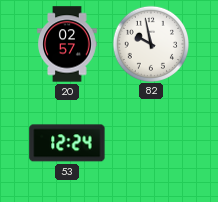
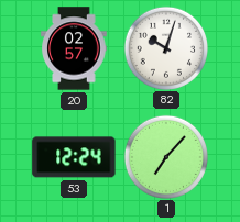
82: 9:58 -> 10:03
1: none -> 7:07
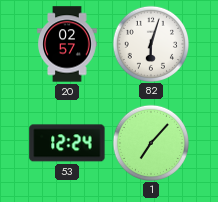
82: 10:03 -> 6:03
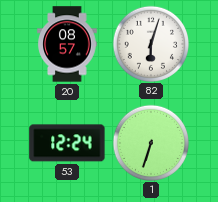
20: 02:57 -> 08:57
1: 7:07 -> 6:33
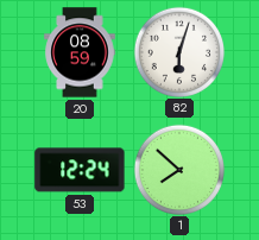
20: 08:57 -> 08:59
1: 6:33 -> 7:52
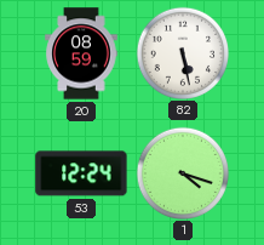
82: 6:03 -> 5:28
1: 7:52 -> 4:18
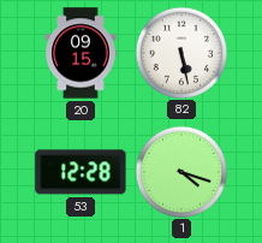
20: 08:59 -> 09:15
53: 12:24 -> 12:28
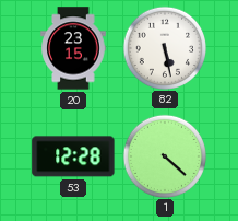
20: 09:15 -> 23:15
1: 4:18 -> 4:22
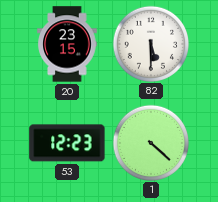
82: 5:28 -> 5:30
53: 12:28 -> 12:23
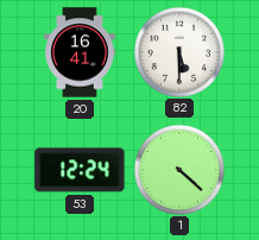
20: 23:15 -> 16:41
53: 12:23 -> 12:24
